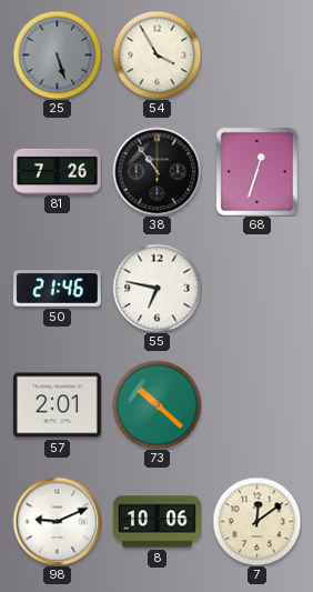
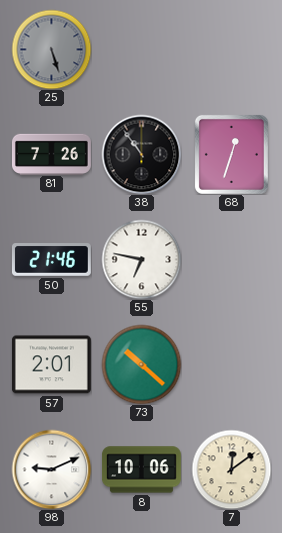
54: 3:55 -> none
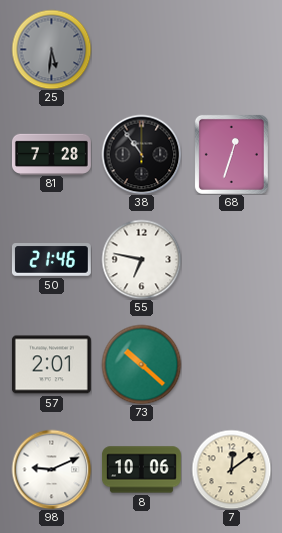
25: 5:27 -> 5:31
81: 7:26 -> 7:28
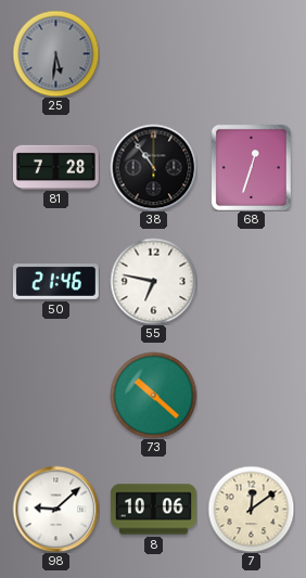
57: 2:01 -> none
98: 9:11 -> 9:08
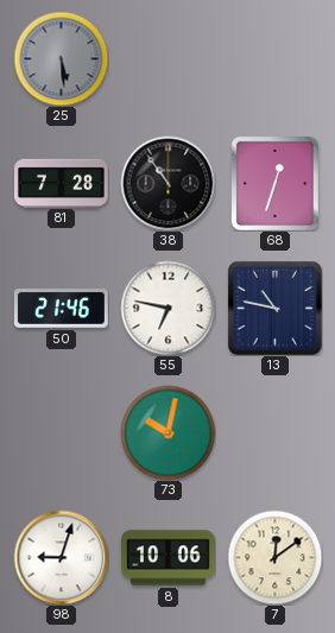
25: 5:31 -> 5:29
13: none -> 10:47
73: 10:22 -> 10:02
98: 9:08 -> 9:03
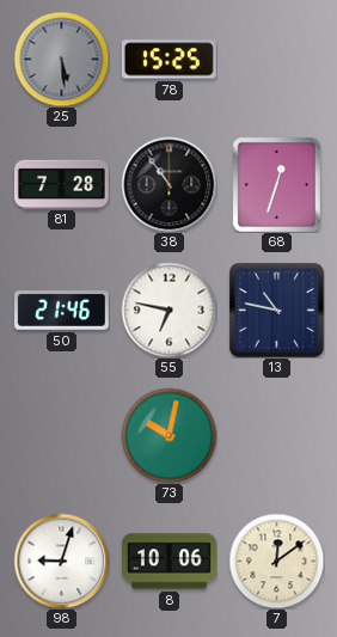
78: none -> 15:25
